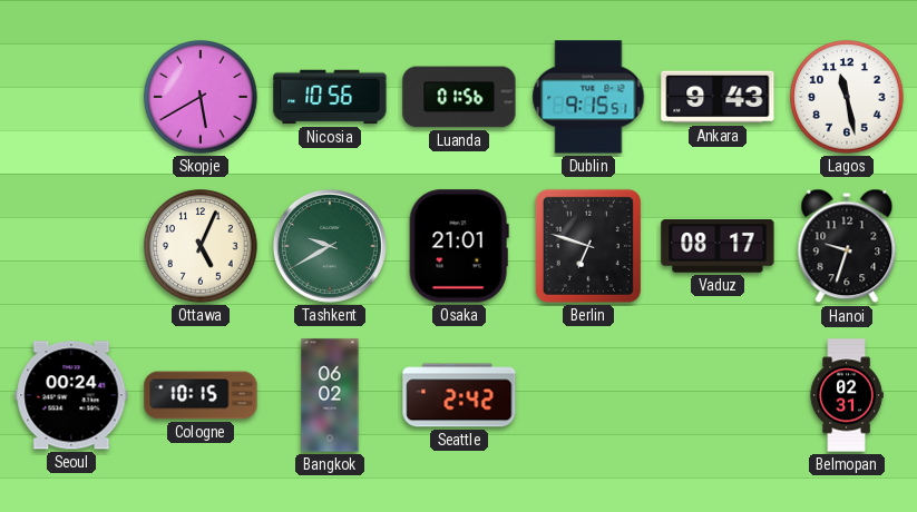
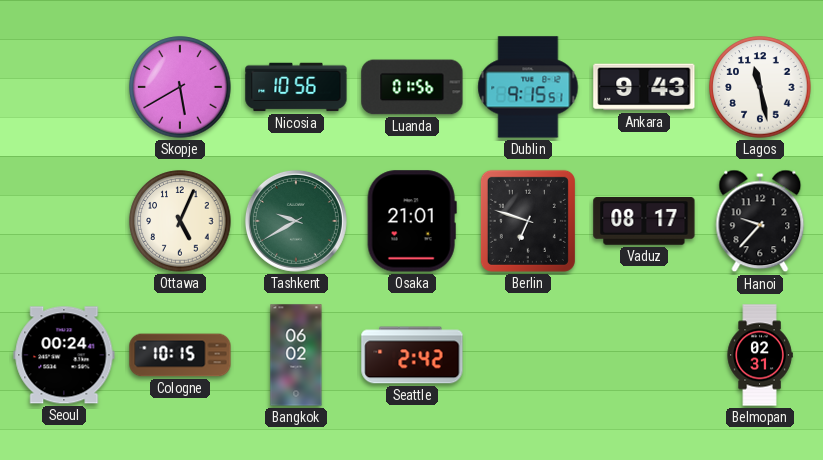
Hanoi: 9:33 -> 9:37
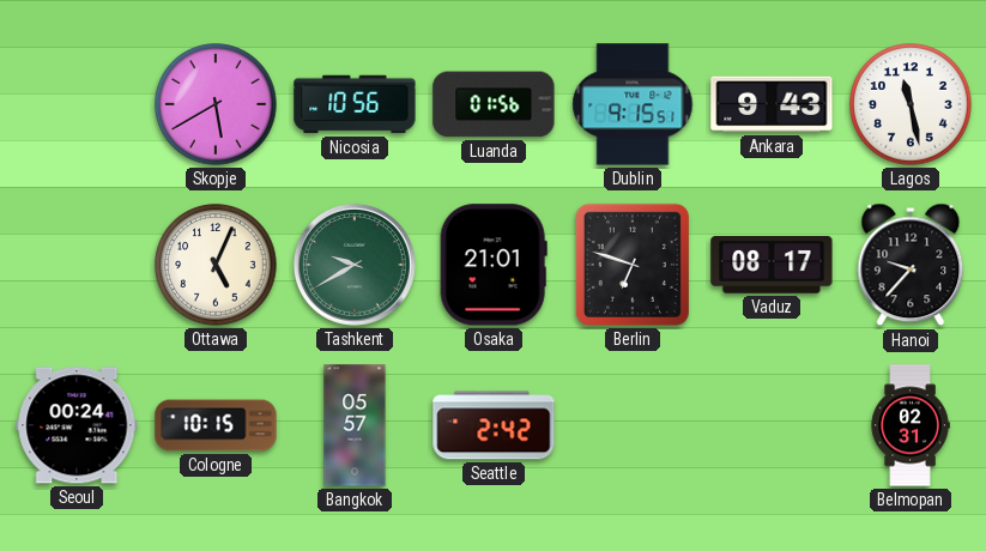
Bangkok: 06:02 -> 05:57
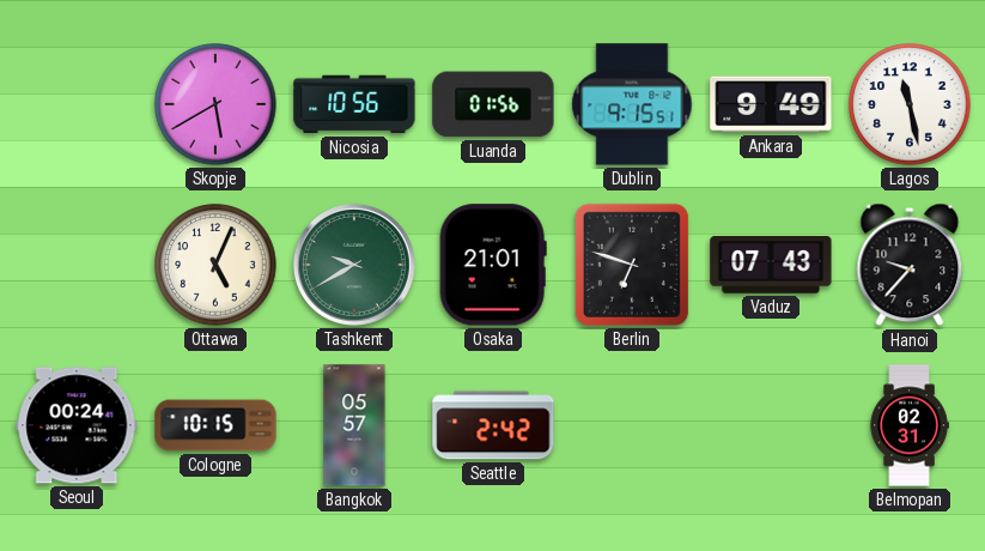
Ankara: 9:43 -> 9:49
Vaduz: 08:17 -> 07:43
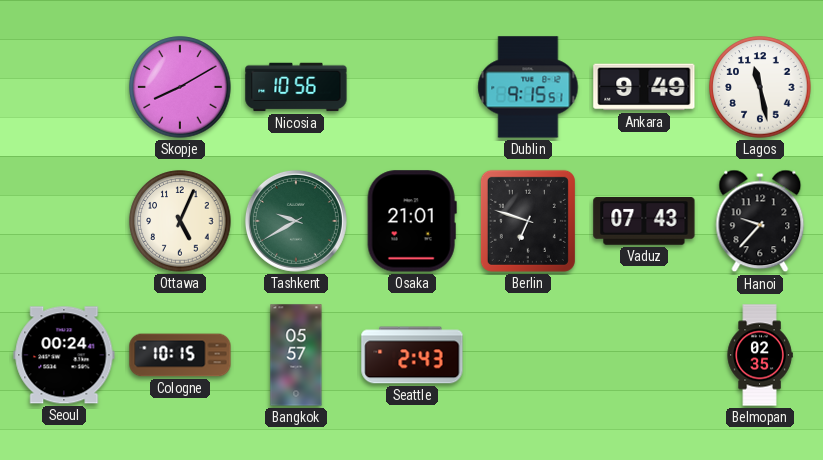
Skopje: 5:40 -> 8:10
Luanda: 01:56 -> none
Seattle: 2:42 -> 2:43
Belmopan: 02:31 -> 02:35
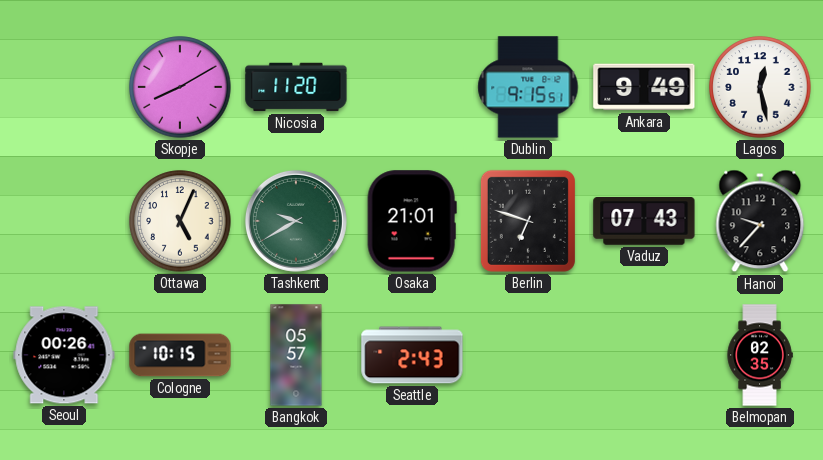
Nicosia: 10:56 -> 11:20
Lagos: 11:28 -> 12:28
Seoul: 00:24 -> 00:26
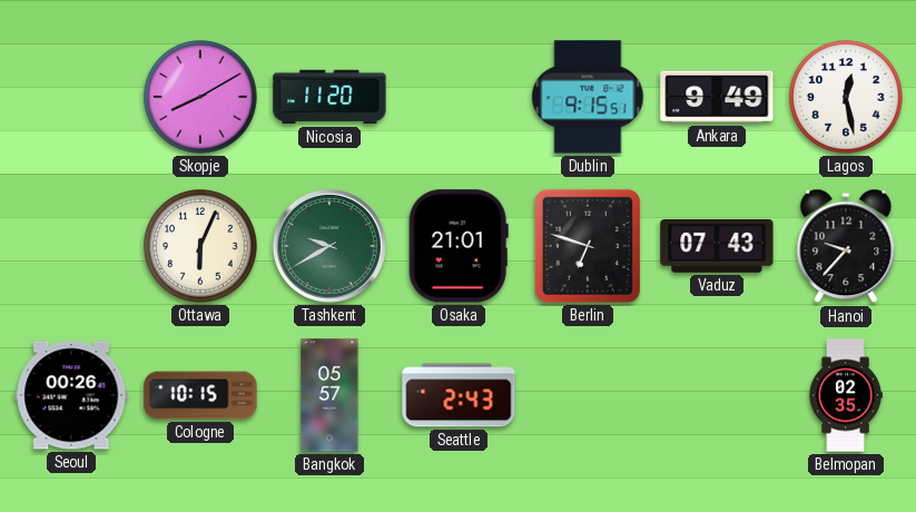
Ottawa: 5:04 -> 6:04
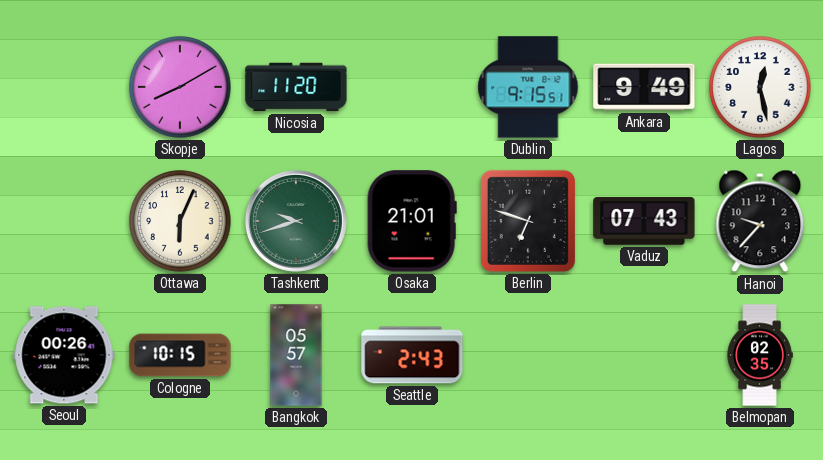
Tashkent: 9:40 -> 9:42
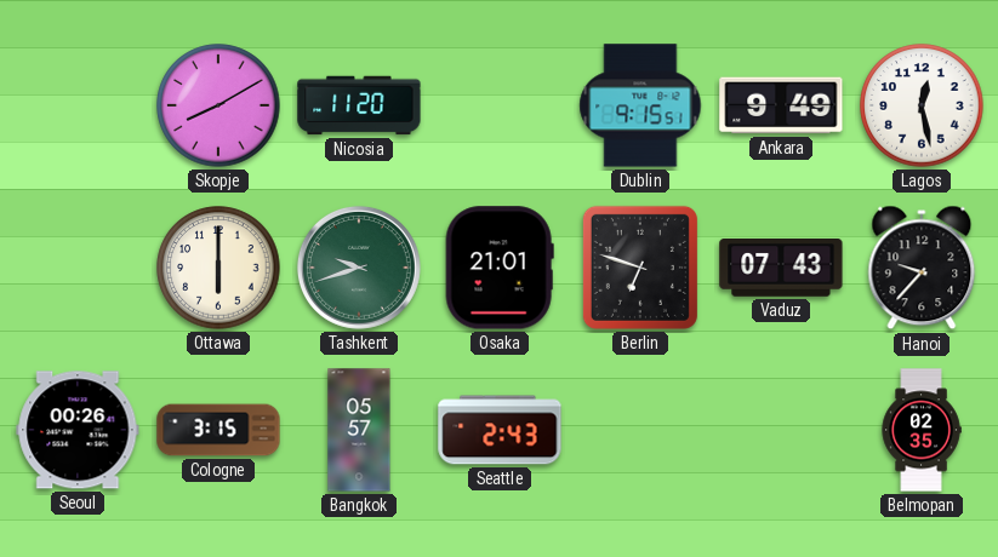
Ottawa: 6:04 -> 6:00
Cologne: 10:15 -> 3:15
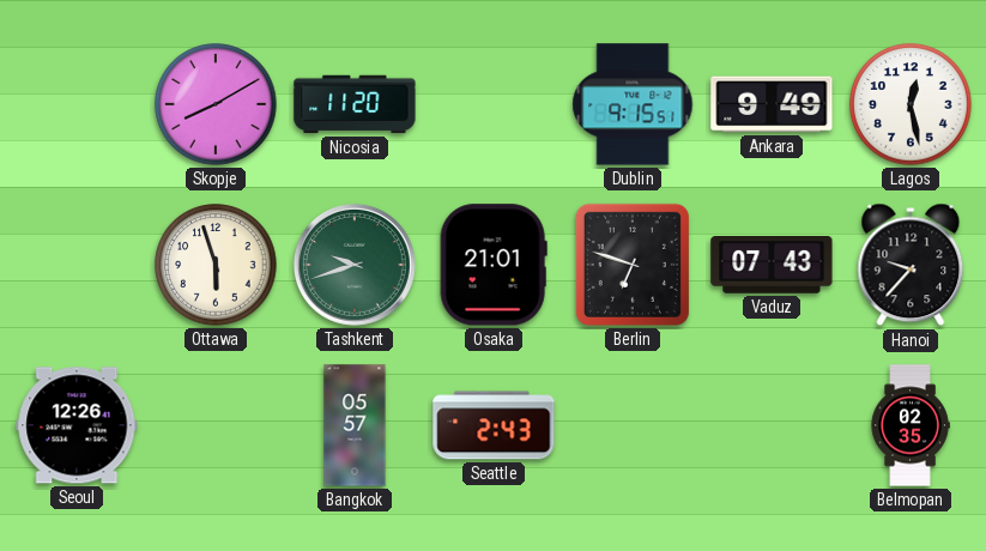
Ottawa: 6:00 -> 5:57
Seoul: 00:26 -> 12:26
Cologne: 3:15 -> none
